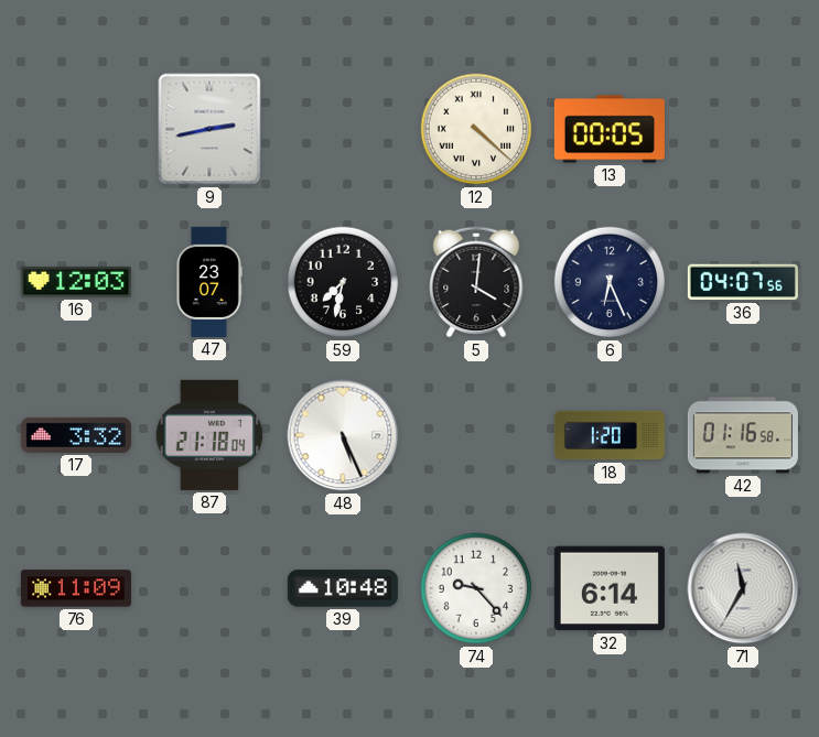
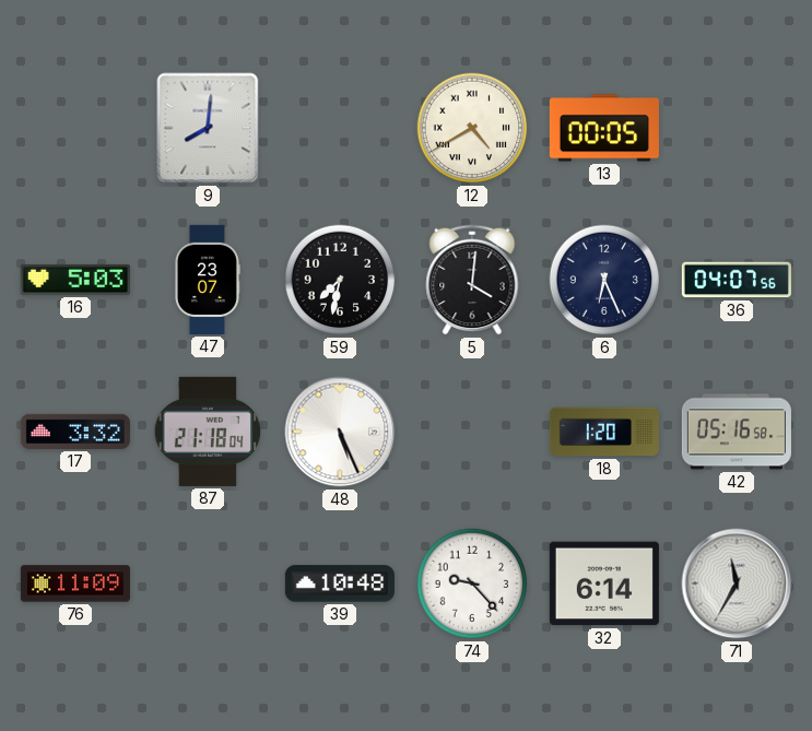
9: 2:43 -> 8:01
12: 4:22 -> 4:40
16: 12:03 -> 5:03
42: 01:16 -> 05:16
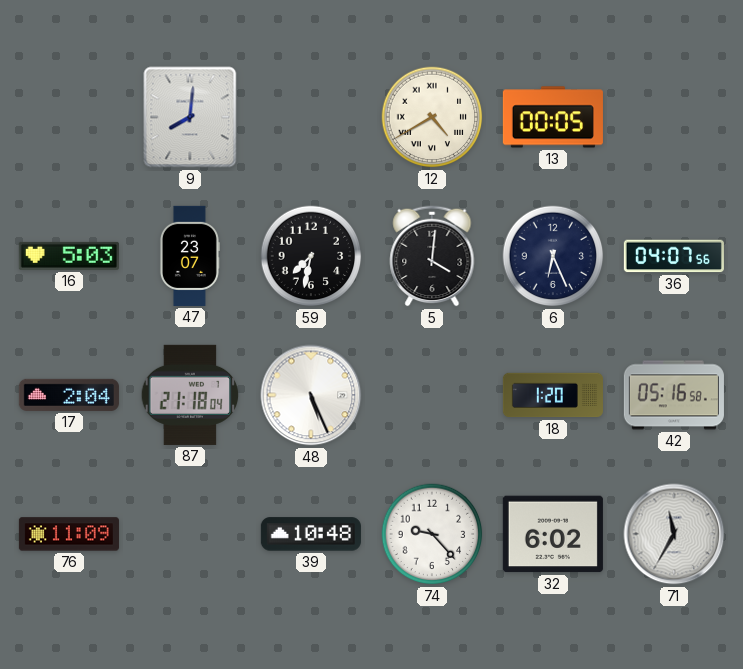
17: 3:32 -> 2:04
32: 6:14 -> 6:02
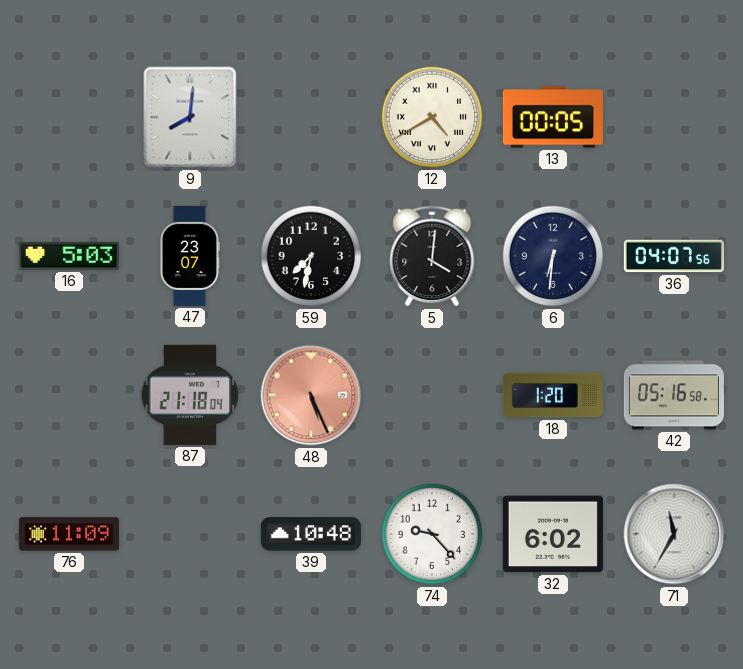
6: 6:26 -> 6:31
17: 2:04 -> none
48 dial: white -> salmon
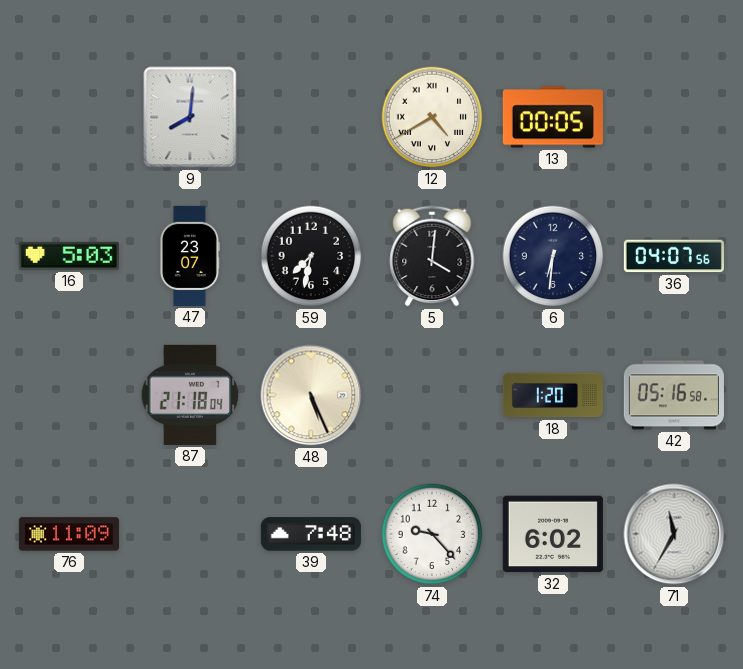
48 dial: salmon -> cream
39: 10:48 -> 7:48
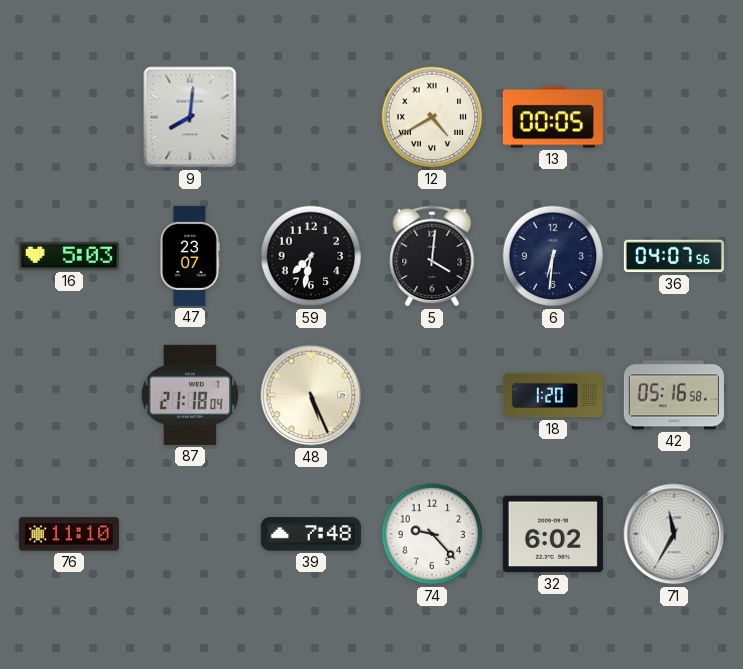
76: 11:09 -> 11:10
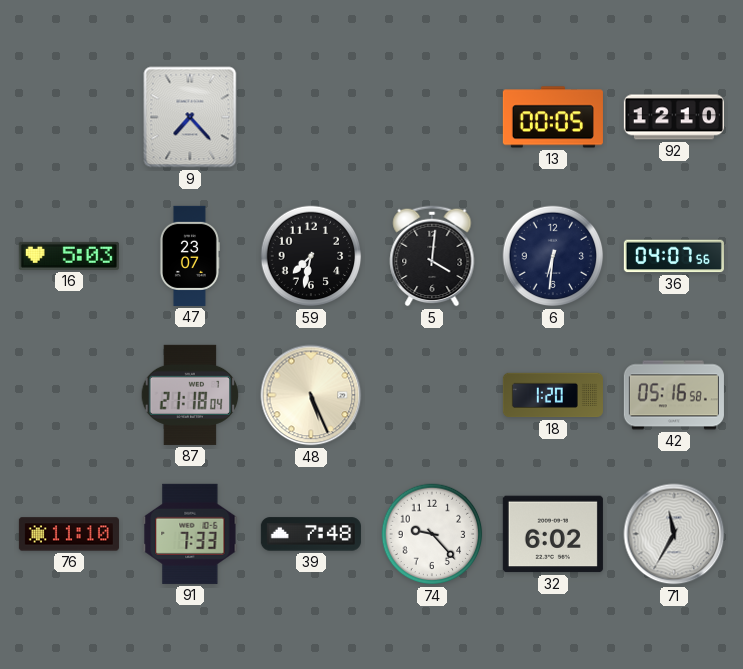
9: 8:01 -> 7:23
12: 4:40 -> none
92: none -> 12:10
91: none -> 7:33
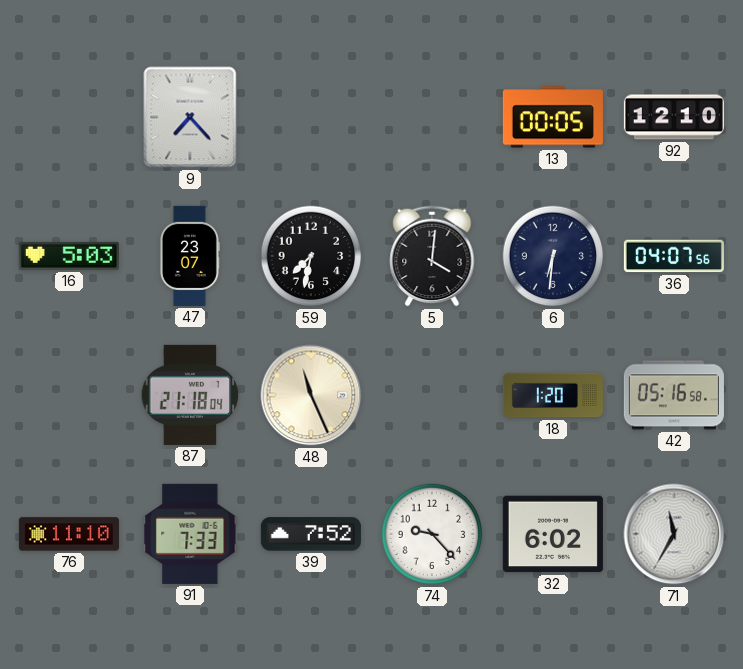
48: 5:26 -> 11:26
39: 7:48 -> 7:52
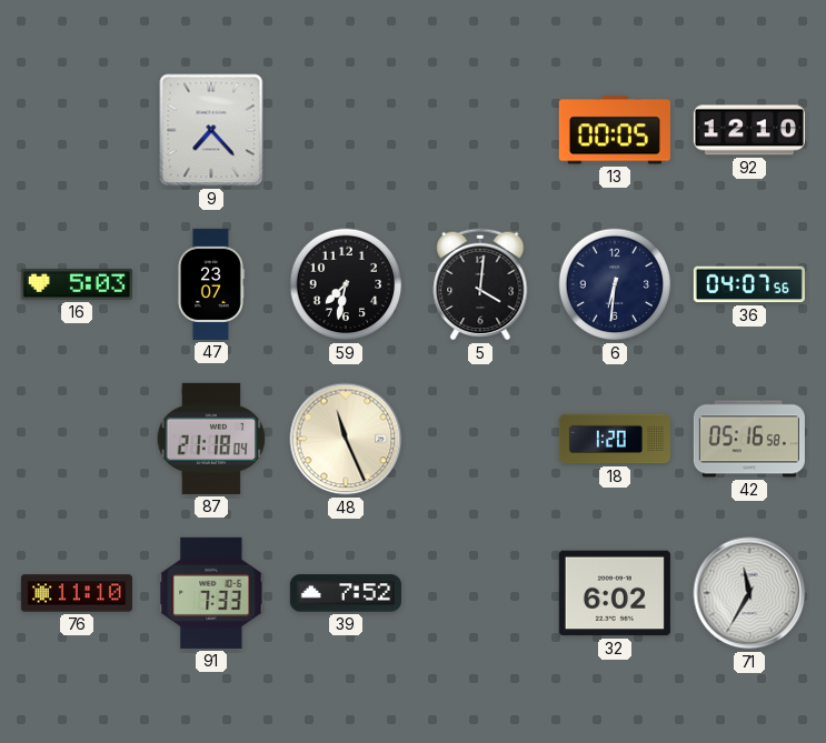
74: 9:23 -> none
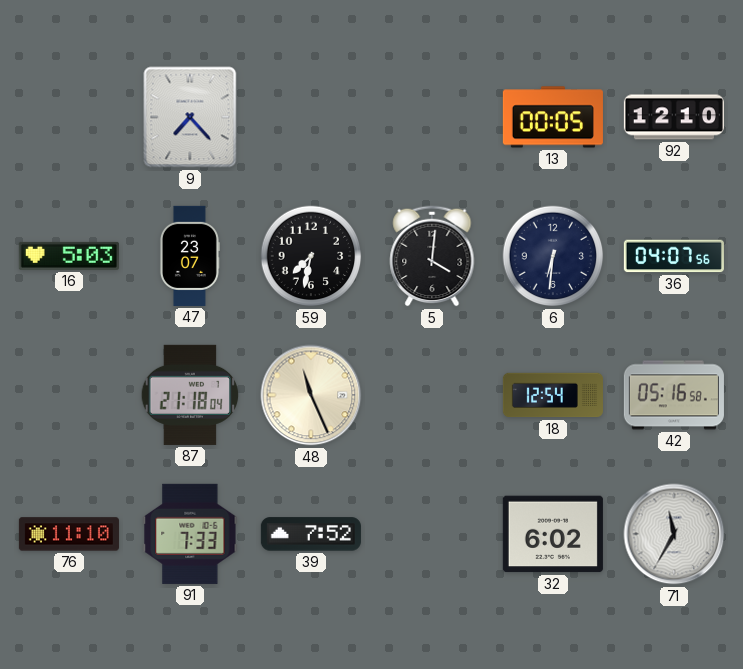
18: 1:20 -> 12:54
